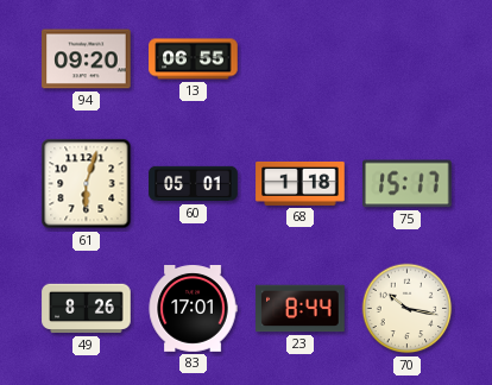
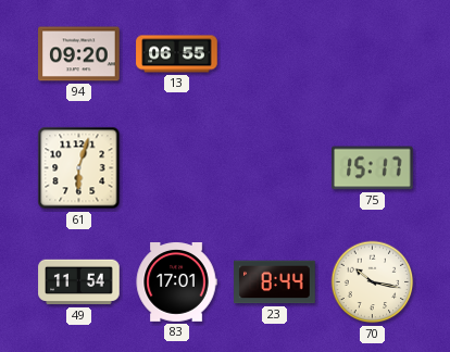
60: 05:01 -> none
68: 1:18 -> none
49: 8:26 -> 11:54
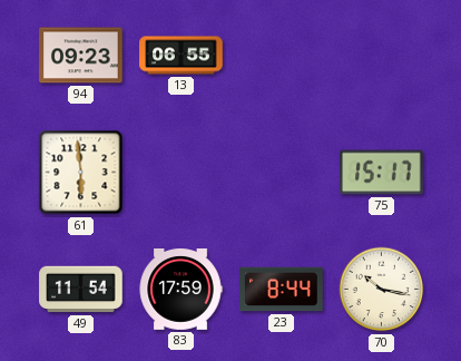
94: 09:20 -> 09:23
61: 6:03 -> 5:59
83: 17:01 -> 17:59
